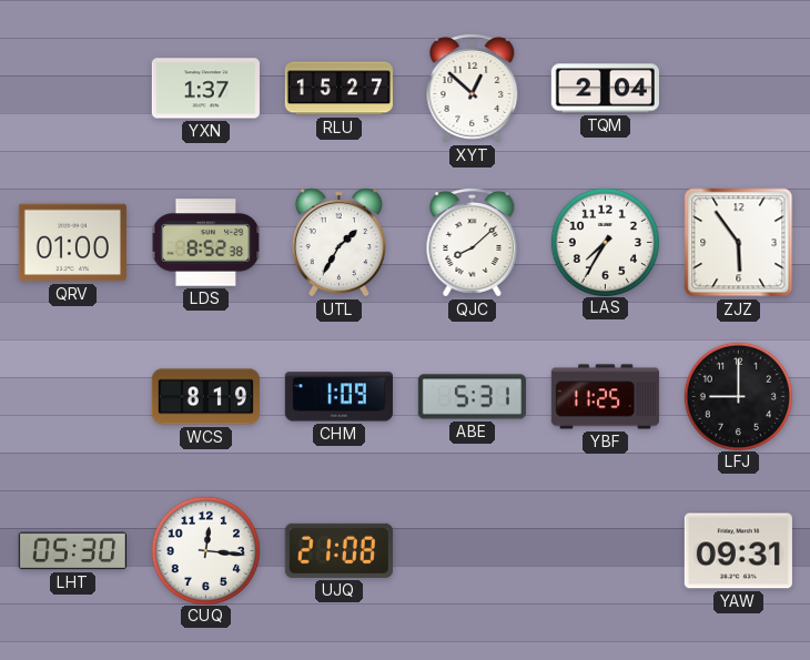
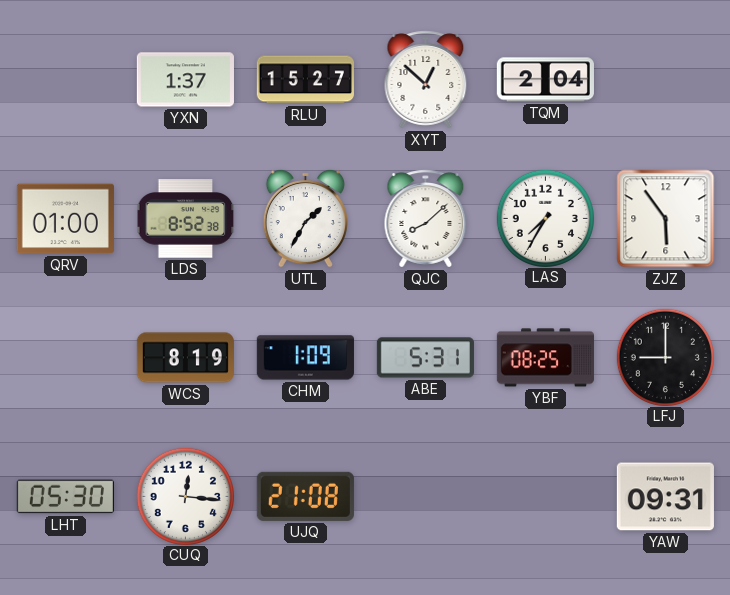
YBF: 11:25 -> 08:25
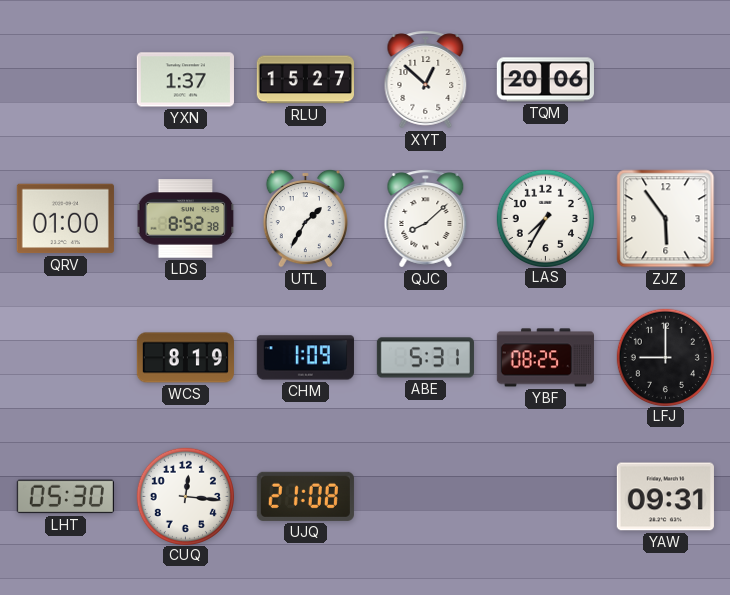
TQM: 2:04 -> 20:06
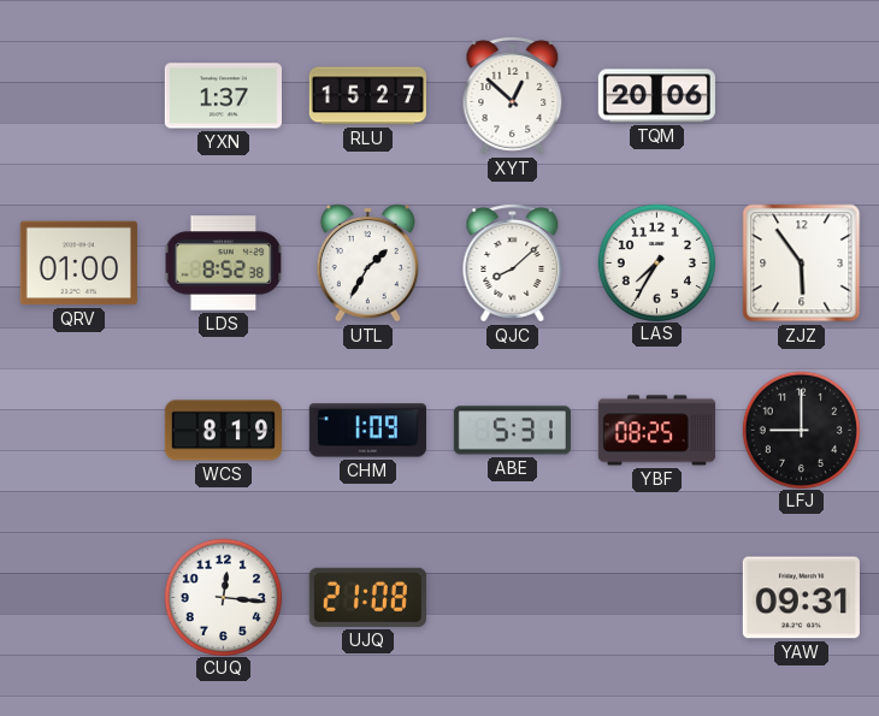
LHT: 05:30 -> none
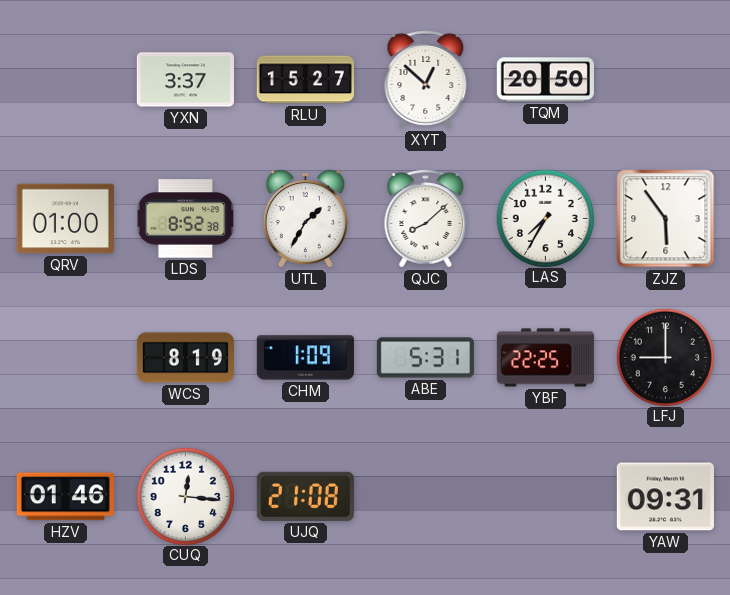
YXN: 1:37 -> 3:37
TQM: 20:06 -> 20:50
YBF: 08:25 -> 22:25
HZV: none -> 01:46
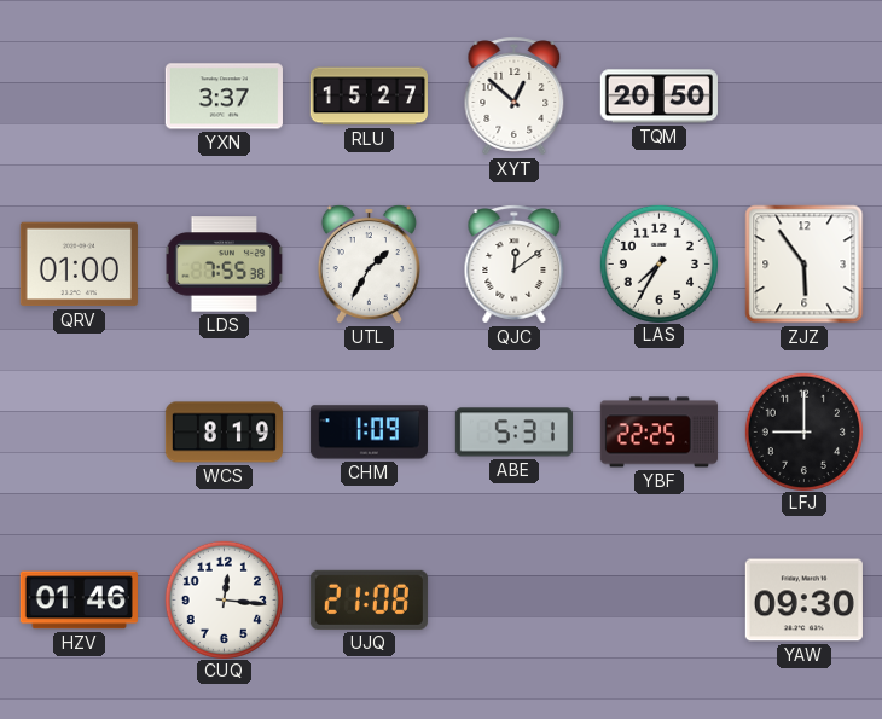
LDS: 8:52 -> 7:55
QJC: 8:08 -> 12:09
YAW: 09:31 -> 09:30
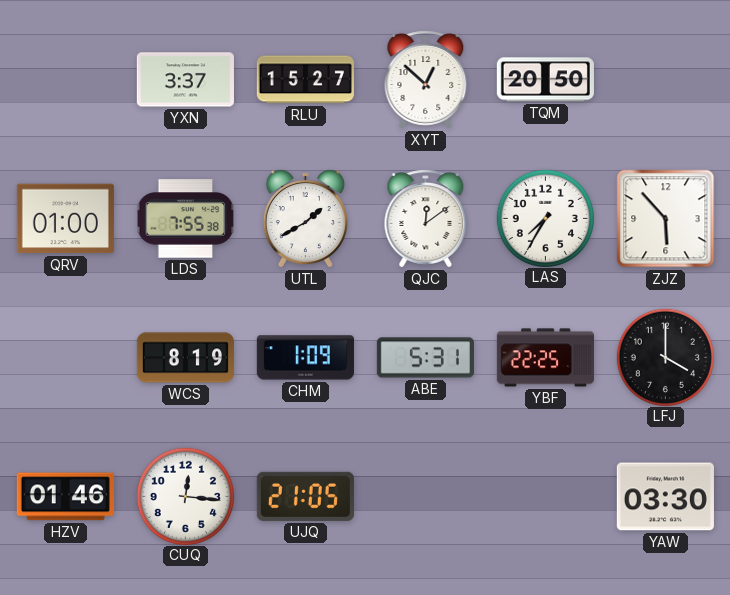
UTL: 1:35 -> 1:40
ZJZ: 5:54 -> 5:53
LFJ: 9:00 -> 4:00
UJQ: 21:08 -> 21:05
YAW: 09:30 -> 03:30
